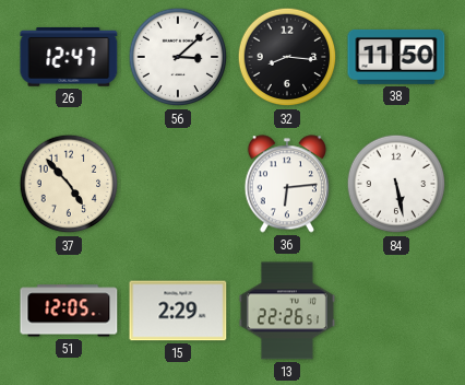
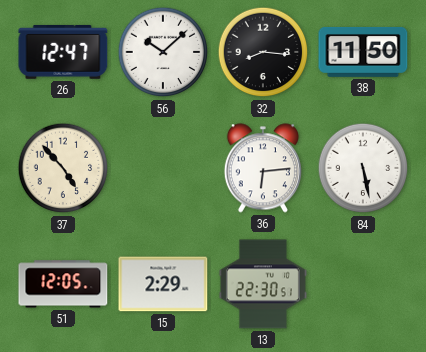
56: 3:08 -> 10:08
13: 22:26 -> 22:30
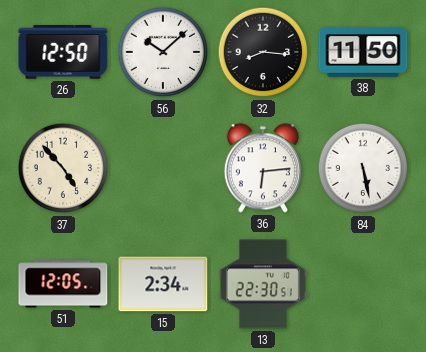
26: 12:47 -> 12:50
15: 2:29 -> 2:34
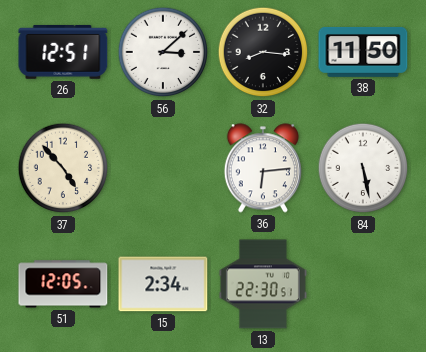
26: 12:50 -> 12:51
56: 10:08 -> 3:08
